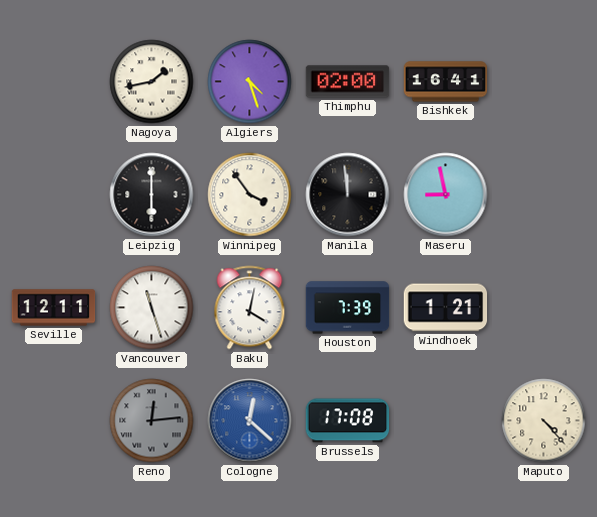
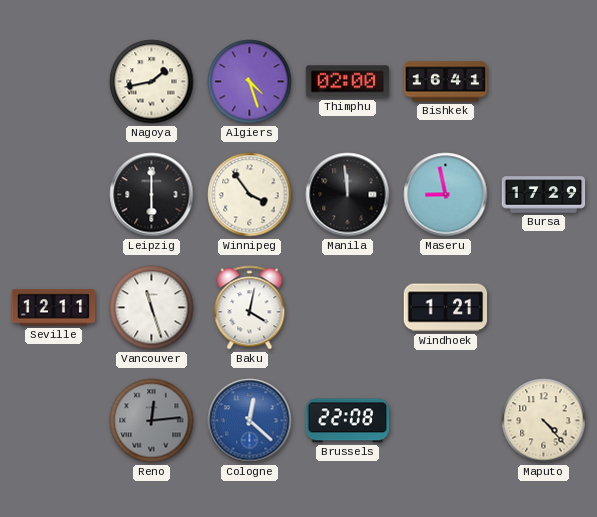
Bursa: none -> 17:29
Houston: 7:39 -> none
Brussels: 17:08 -> 22:08
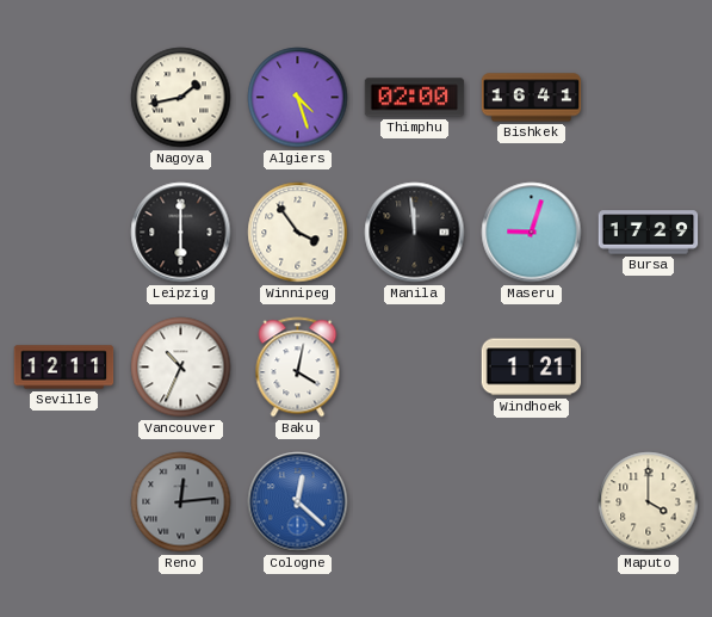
Maseru: 8:58 -> 9:03
Vancouver: 11:27 -> 10:34
Brussels: 22:08 -> none
Maputo: 4:23 -> 4:00
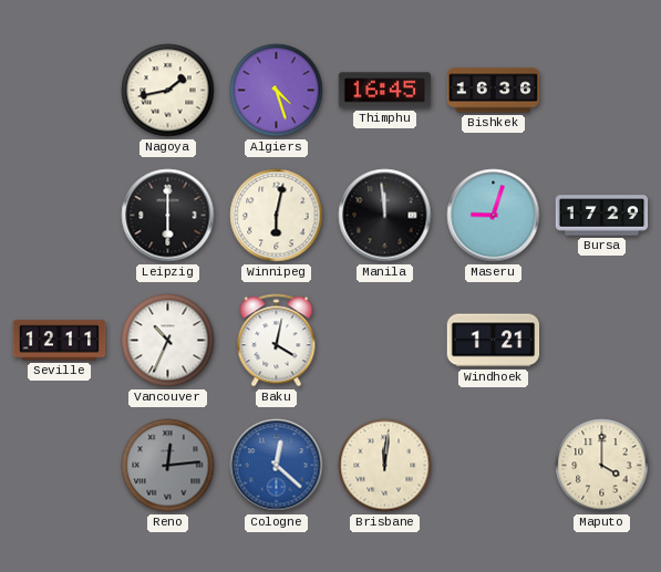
Thimphu: 02:00 -> 16:45
Bishkek: 16:41 -> 16:36
Winnipeg: 3:54 -> 6:02
Brisbane: none -> 12:01
